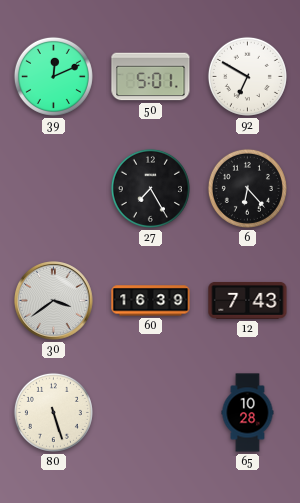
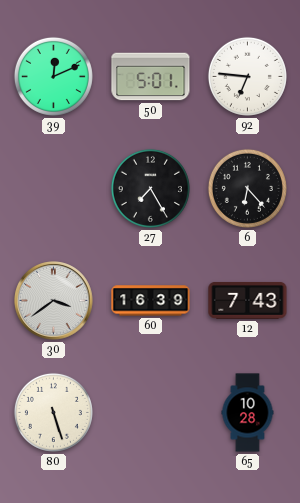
92: 6:50 -> 6:46
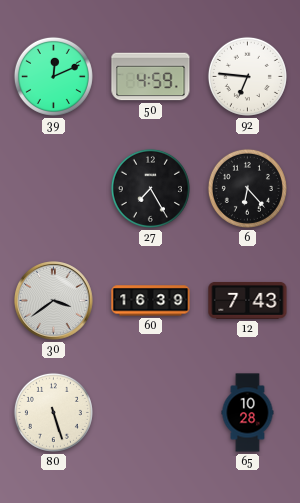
50: 5:01 -> 4:59
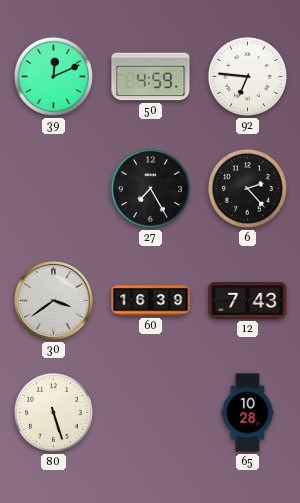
6: 6:23 -> 2:23
